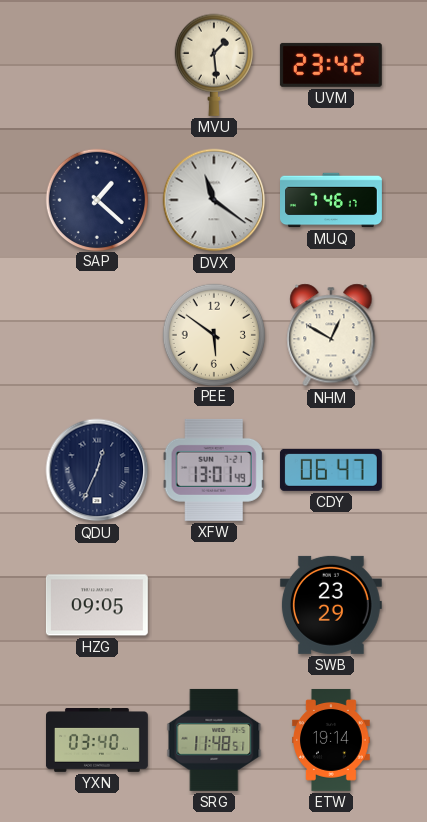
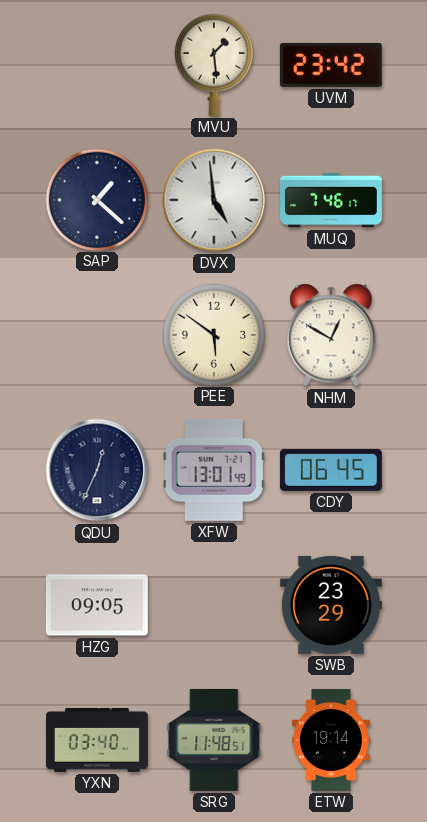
DVX: 11:21 -> 4:59
CDY: 06:47 -> 06:45
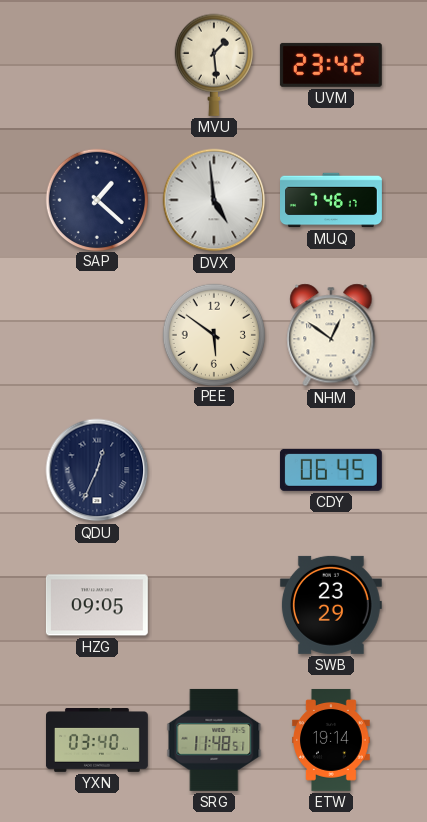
NHM: 12:50 -> 12:51
XFW: 13:01 -> none
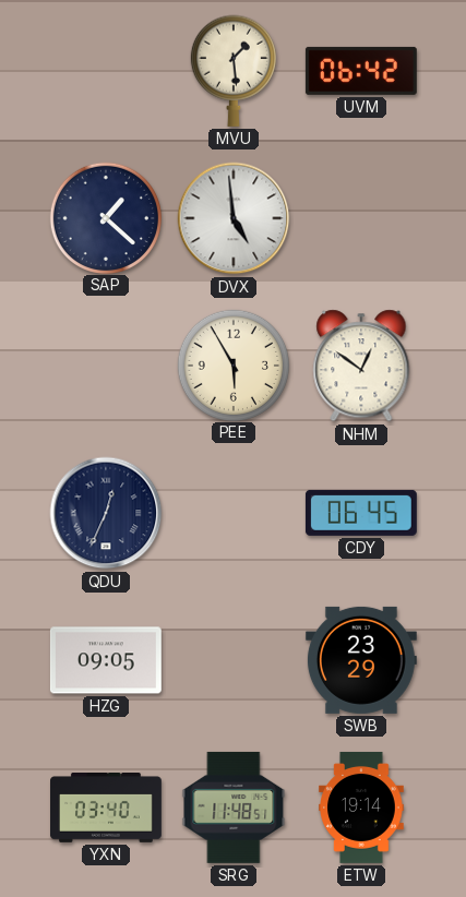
UVM: 23:42 -> 06:42
MUQ: 7:46 -> none
PEE: 5:51 -> 5:55
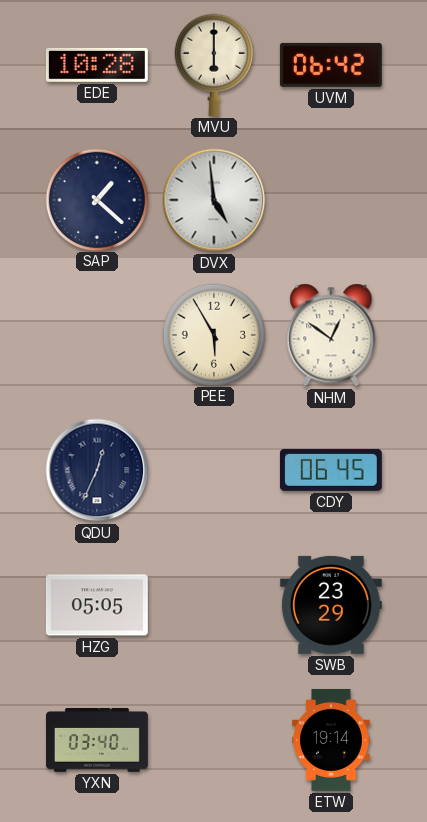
EDE: none -> 10:28
MVU: 1:29 -> 6:00
HZG: 09:05 -> 05:05
SRG: 11:48 -> none
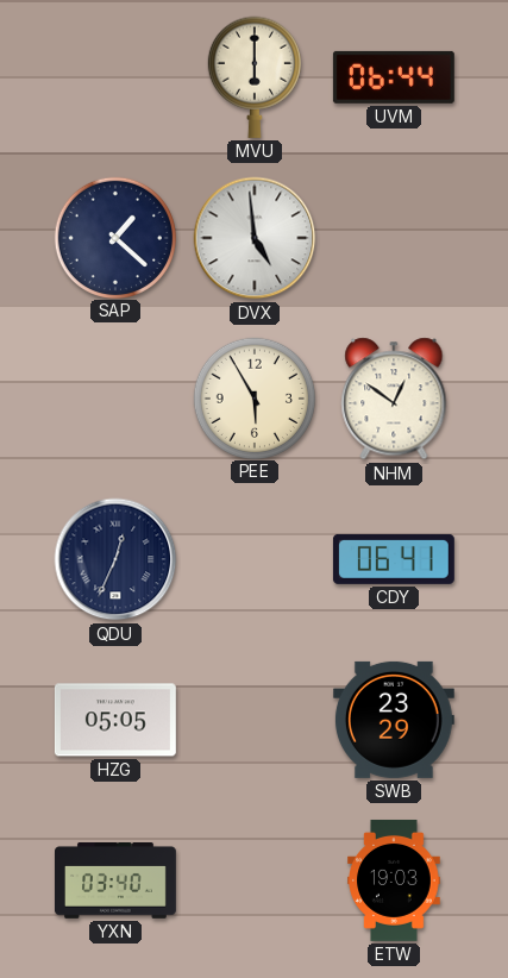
EDE: 10:28 -> none
UVM: 06:42 -> 06:44
CDY: 06:45 -> 06:41
ETW: 19:14 -> 19:03
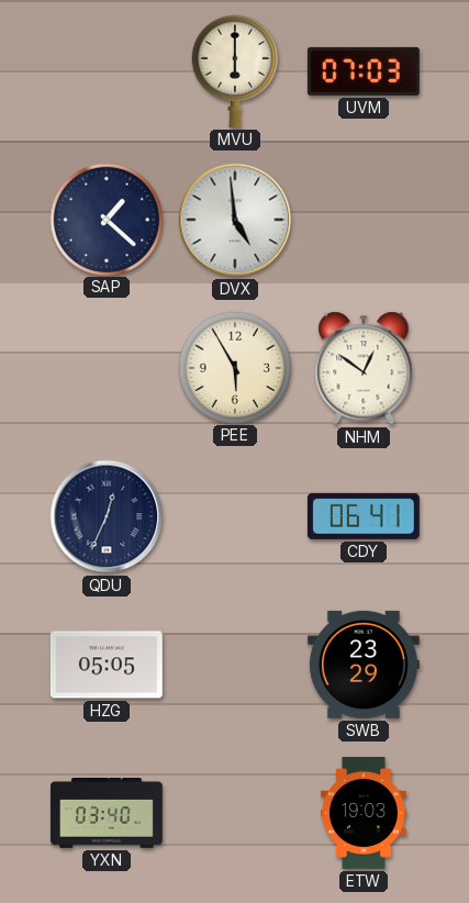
UVM: 06:44 -> 07:03
